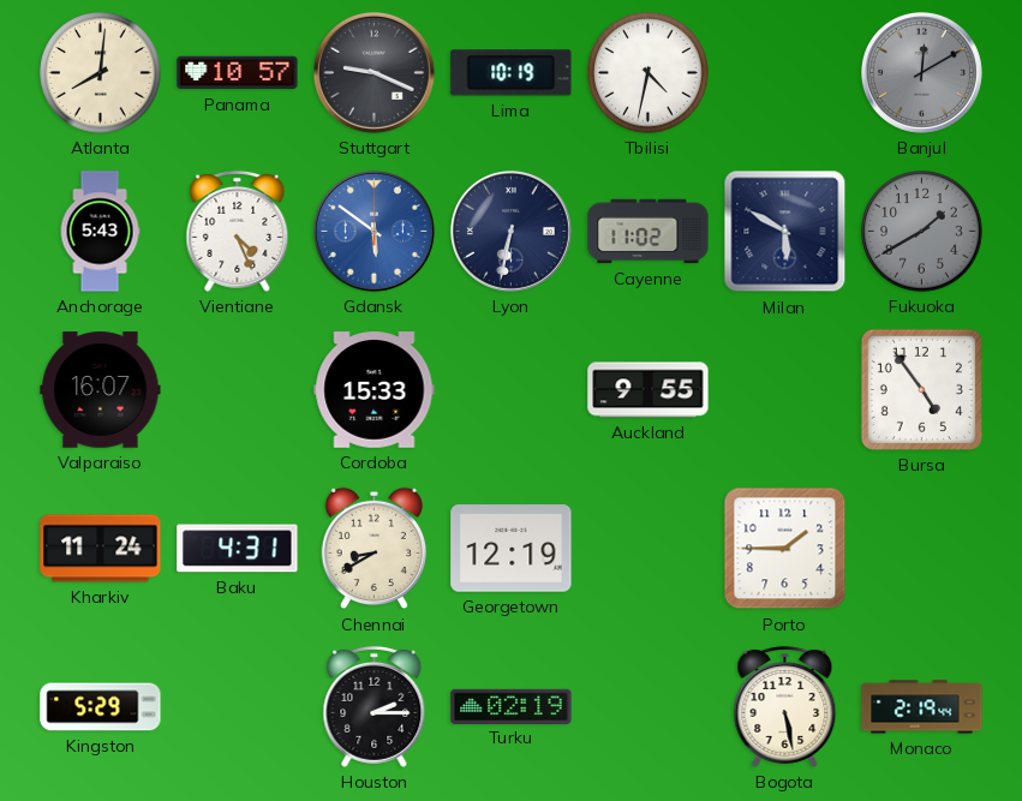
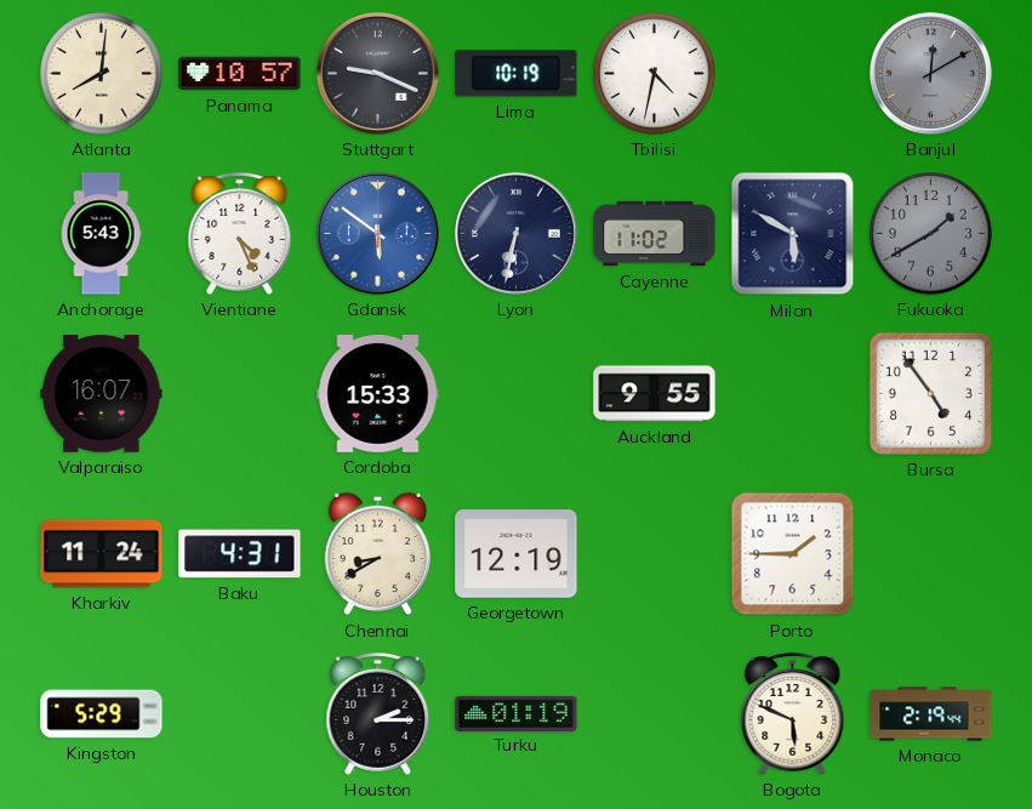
Turku: 02:19 -> 01:19
Bogota: 5:28 -> 5:49
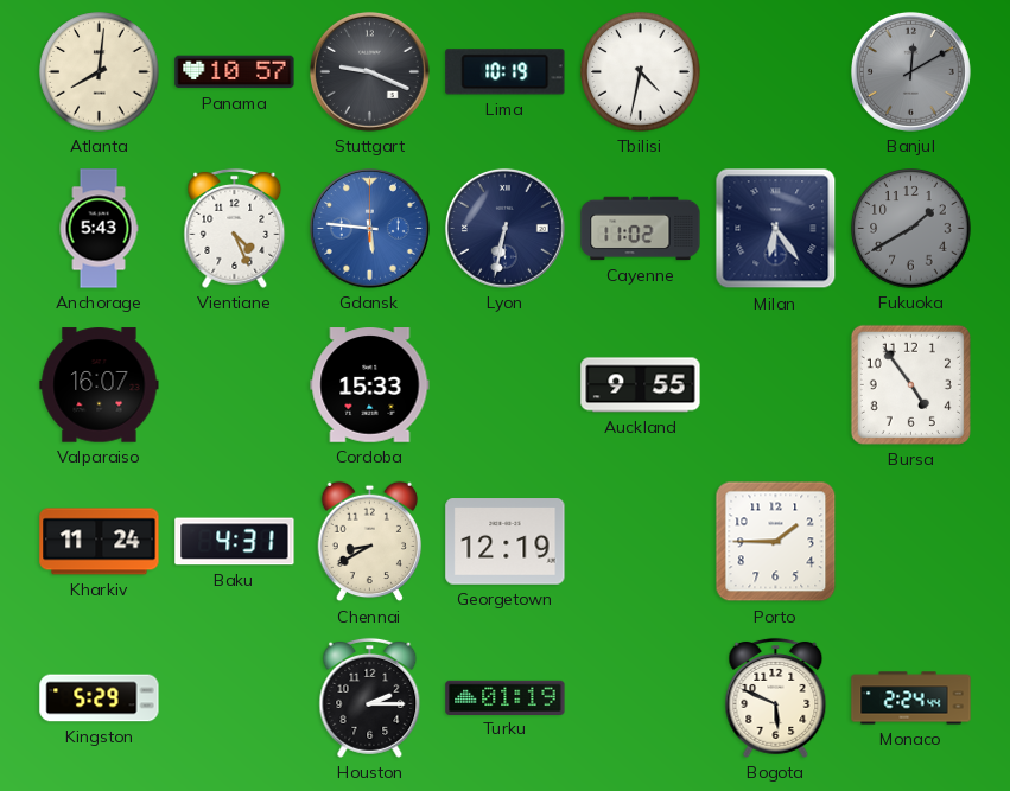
Gdansk: 5:51 -> 5:46
Milan: 5:50 -> 6:24
Monaco: 2:19 -> 2:24
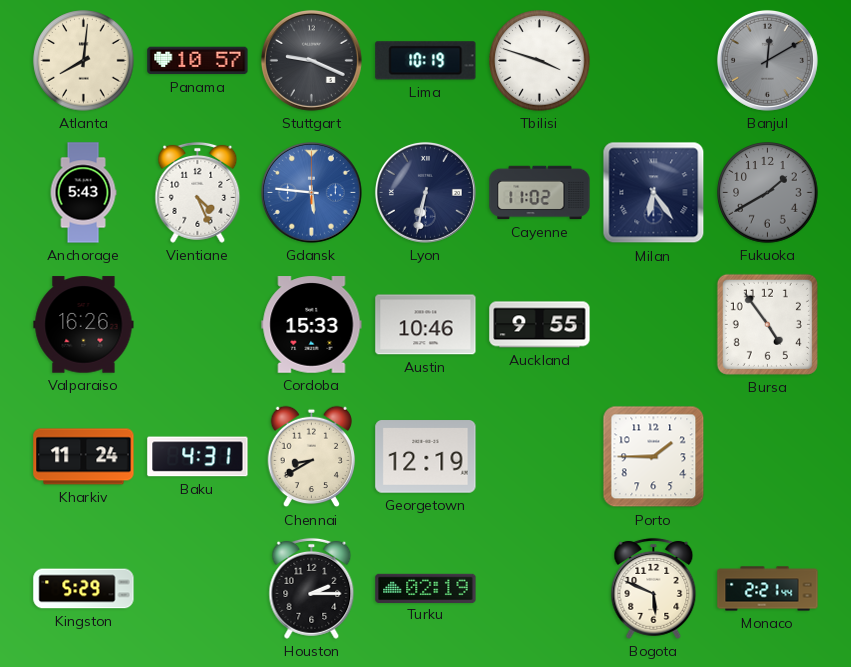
Tbilisi: 4:32 -> 3:48
Valparaiso: 16:07 -> 16:26
Austin: none -> 10:46
Turku: 01:19 -> 02:19
Monaco: 2:24 -> 2:21
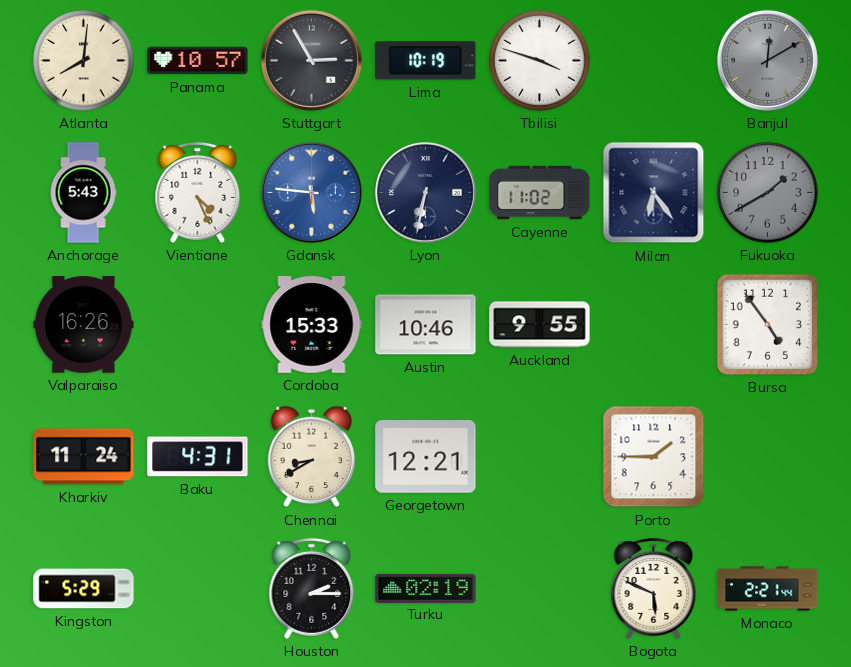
Stuttgart: 9:19 -> 2:55
Georgetown: 12:19 -> 12:21
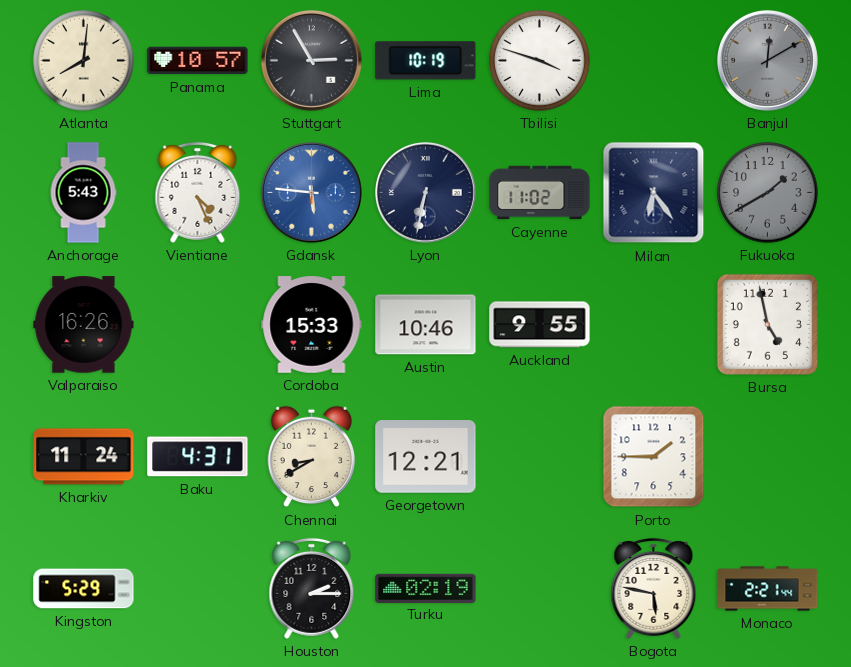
Bursa: 4:54 -> 4:58
Bogota: 5:49 -> 5:47
